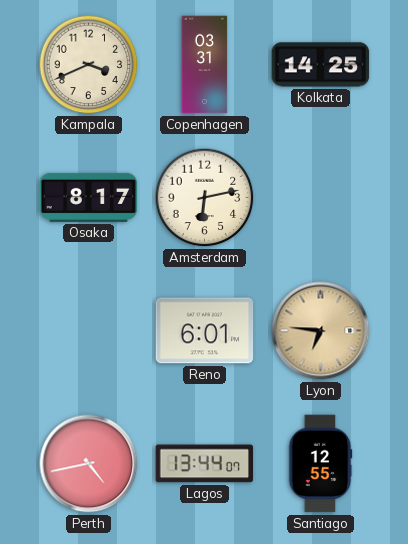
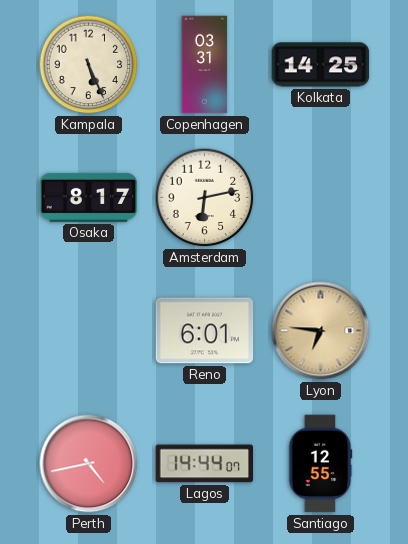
Kampala: 3:41 -> 5:26
Lagos: 13:44 -> 14:44
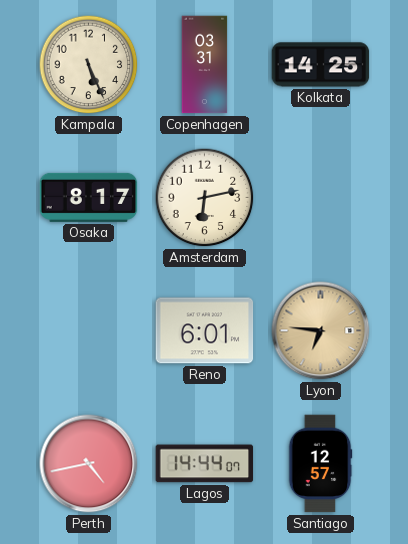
Santiago: 12:55 -> 12:57
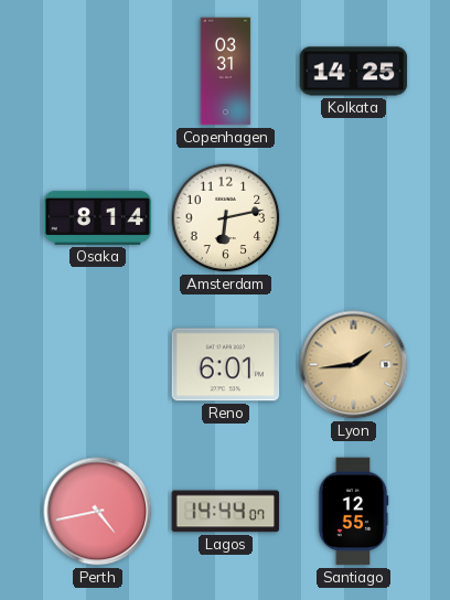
Kampala: 5:26 -> none
Osaka: 8:17 -> 8:14
Lyon: 6:46 -> 1:44
Santiago: 12:57 -> 12:55
